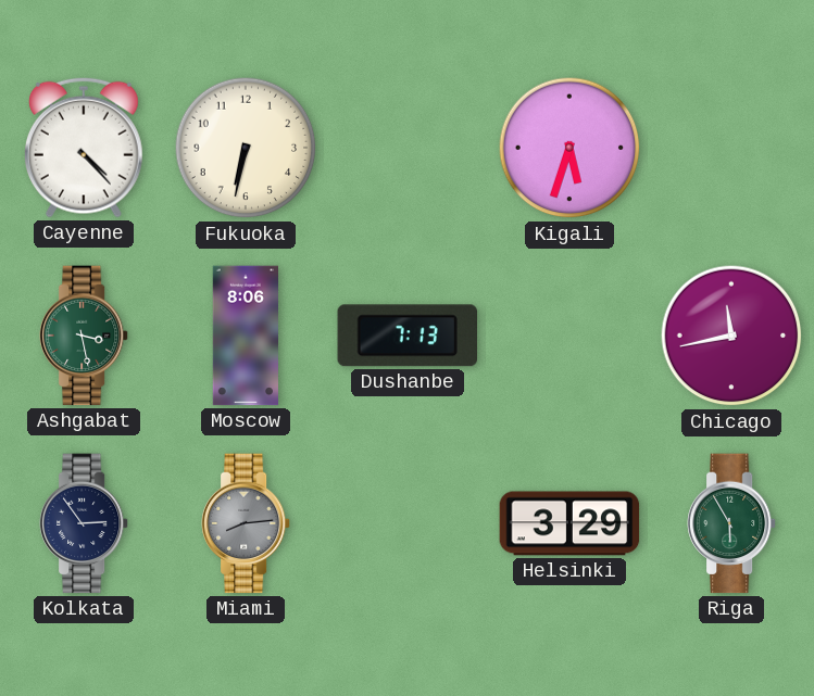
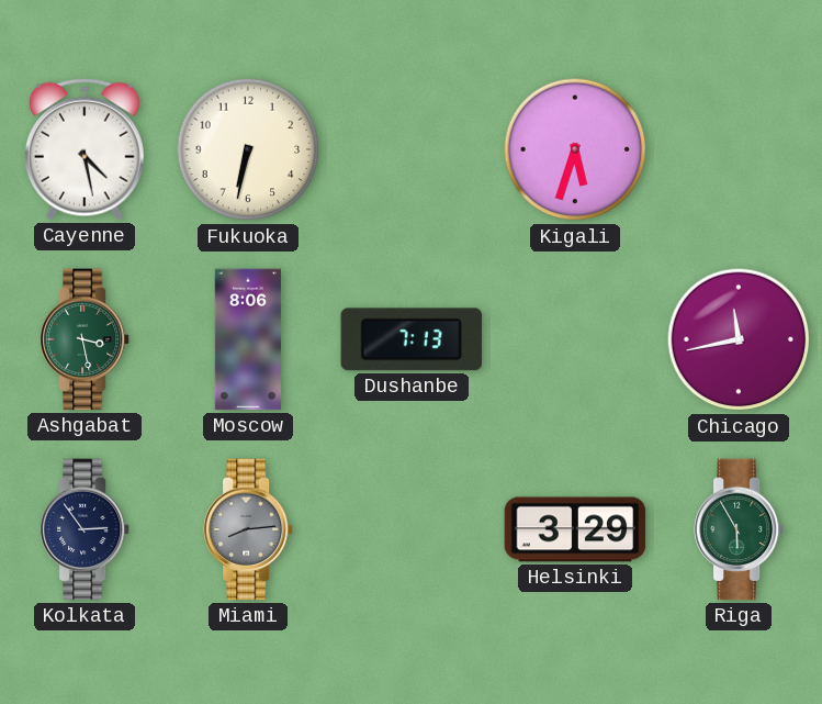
Cayenne: 4:23 -> 4:28
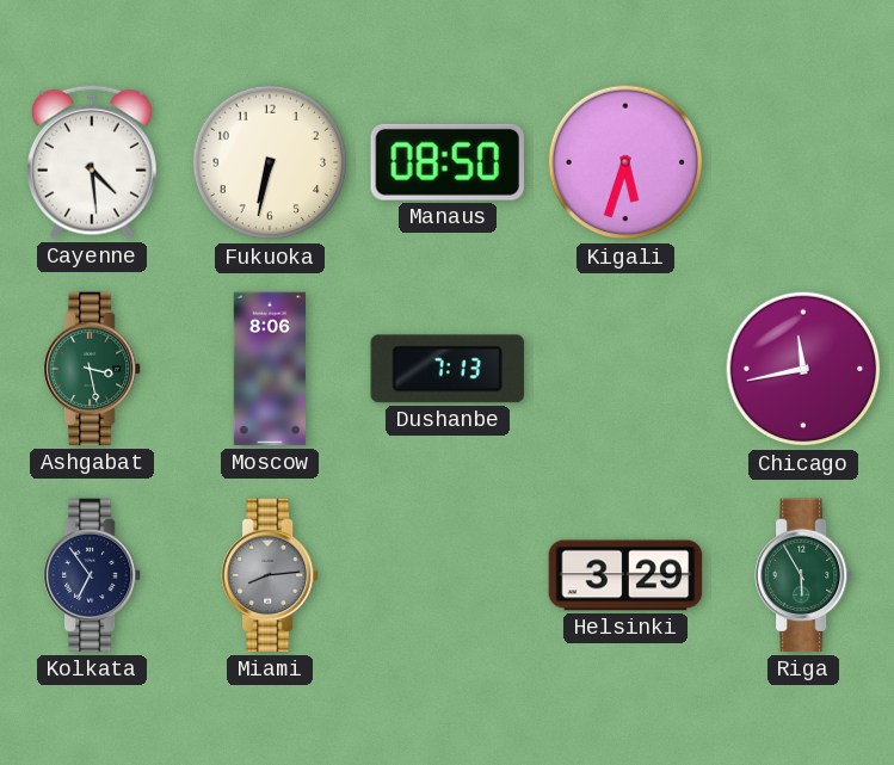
Cayenne: 4:28 -> 4:29
Manaus: none -> 08:50
Kolkata: 2:54 -> 6:54
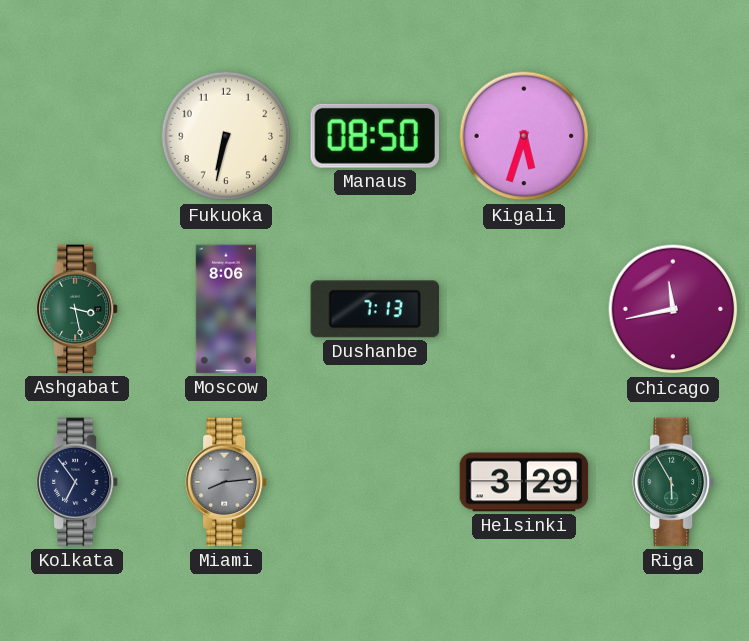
Cayenne: 4:29 -> none
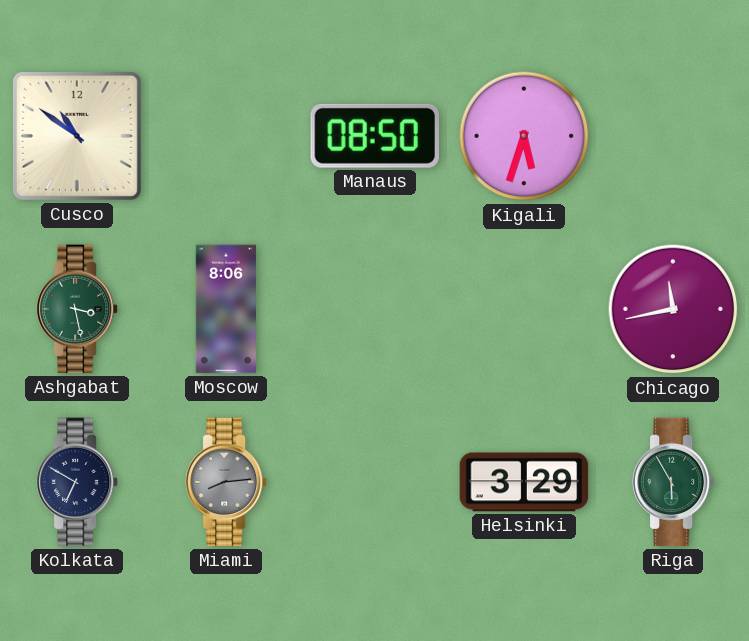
Cusco: none -> 10:51
Fukuoka: 6:32 -> none
Dushanbe: 7:13 -> none
Kolkata: 6:54 -> 6:50
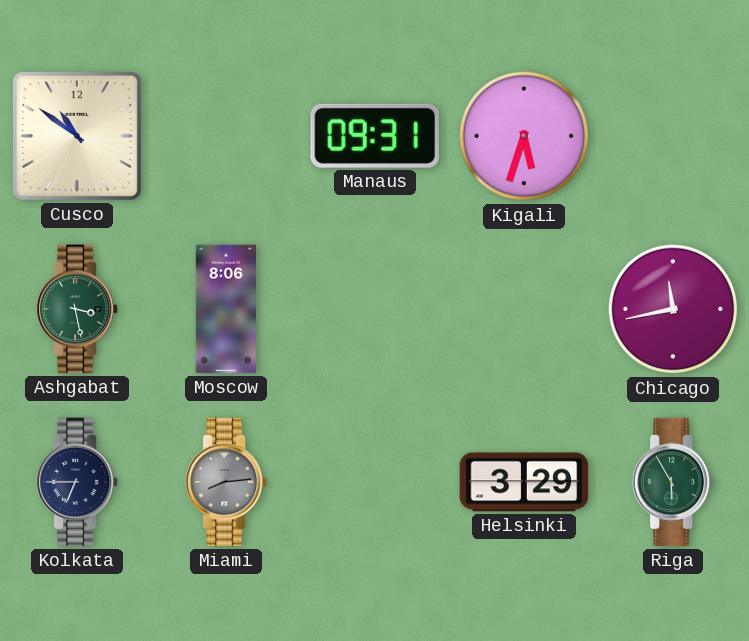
Manaus: 08:50 -> 09:31
Kolkata: 6:50 -> 6:45
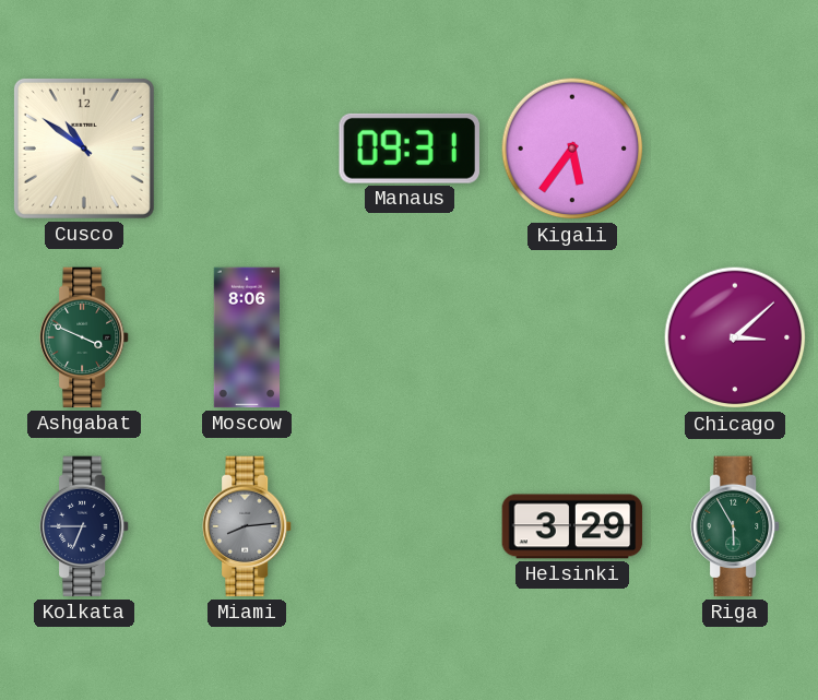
Kigali: 5:33 -> 5:36
Ashgabat: 3:28 -> 3:49
Chicago: 11:43 -> 3:08
